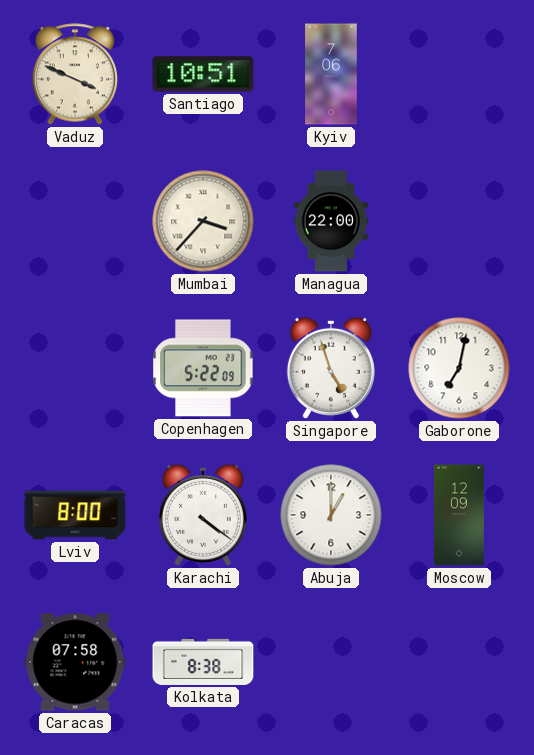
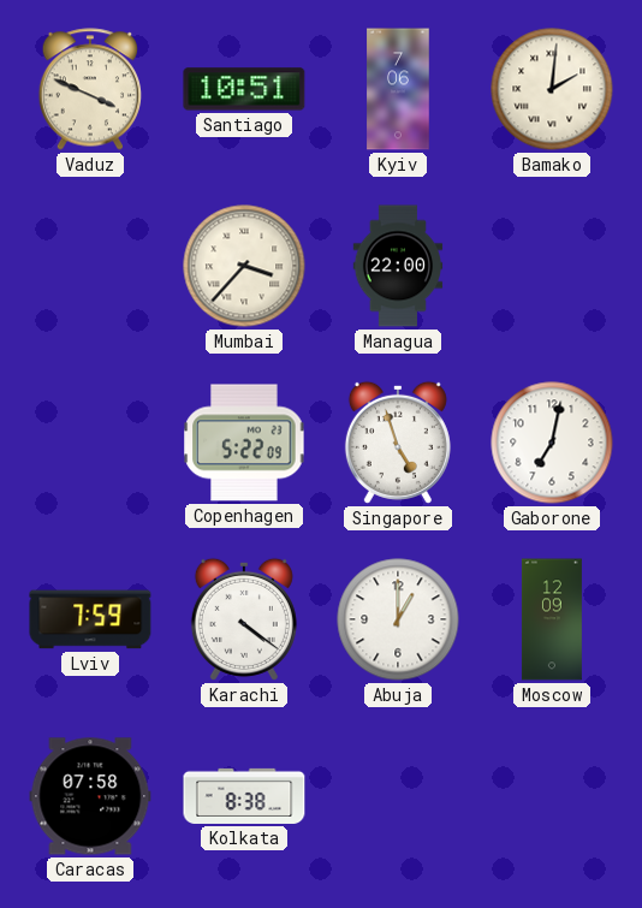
Bamako: none -> 2:01
Lviv: 8:00 -> 7:59
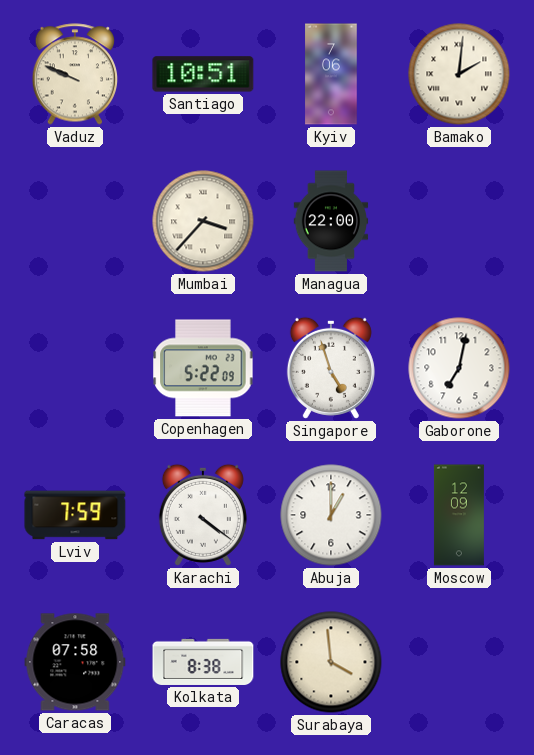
Vaduz: 3:49 -> 9:49
Surabaya: none -> 3:59
